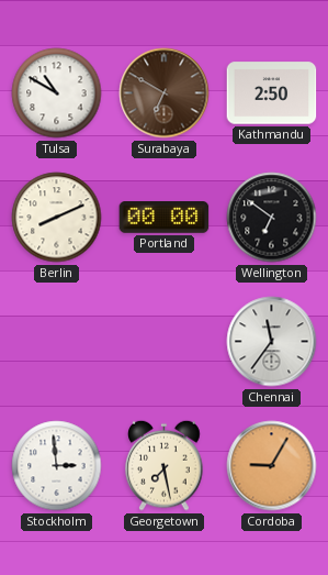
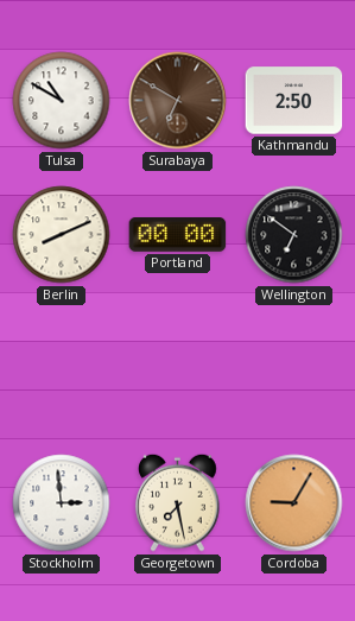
Chennai: 11:36 -> none
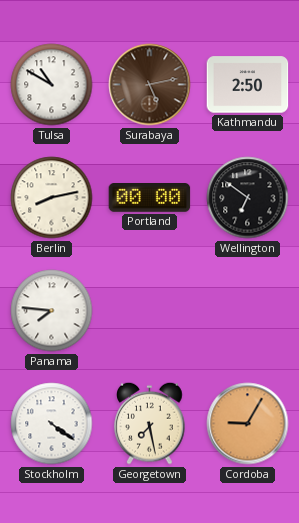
Surabaya: 6:50 -> 5:13
Berlin: 8:11 -> 8:13
Panama: none -> 7:46
Stockholm: 2:59 -> 4:21
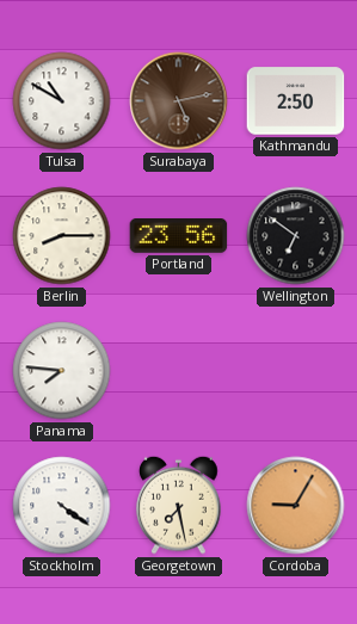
Berlin: 8:13 -> 8:15
Portland: 00:00 -> 23:56
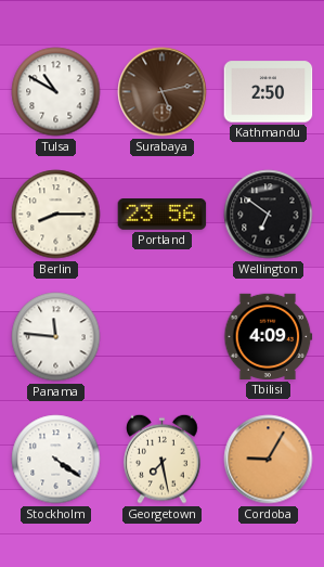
Panama: 7:46 -> 11:46
Tbilisi: none -> 4:09
